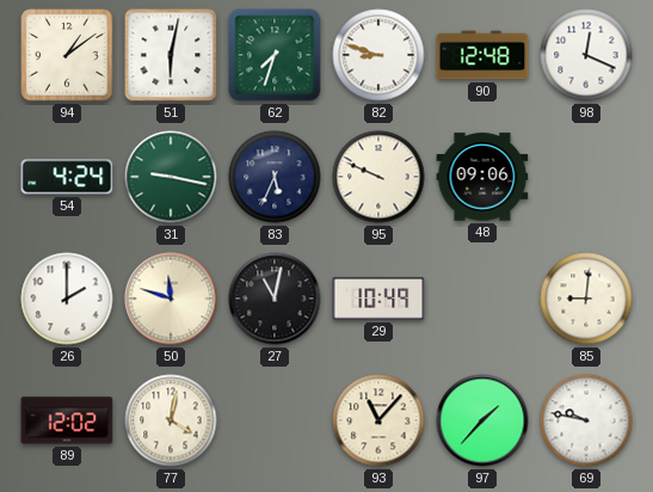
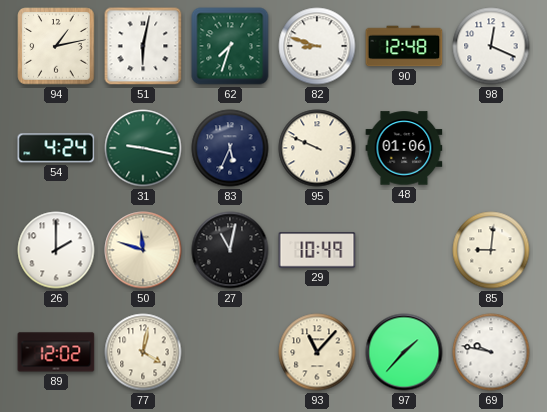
94: 1:09 -> 1:13
48: 09:06 -> 01:06
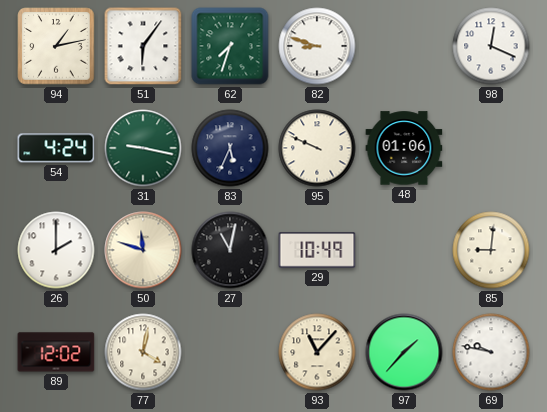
51: 6:02 -> 6:06
90: 12:48 -> none
